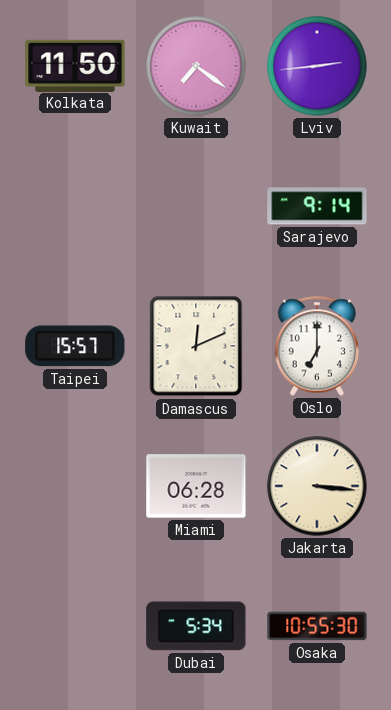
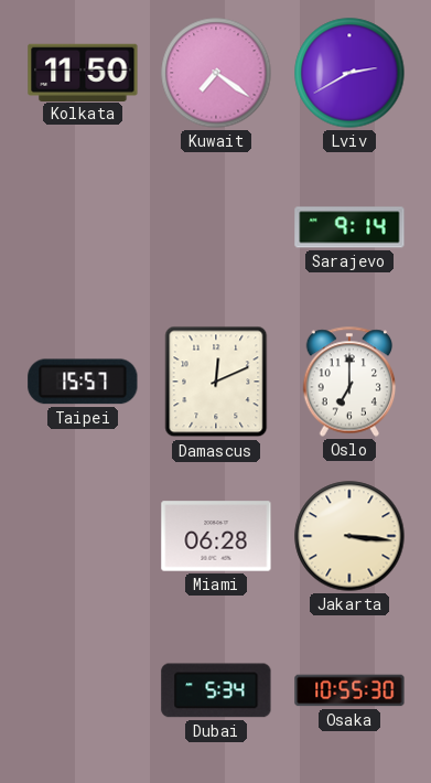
Lviv: 2:44 -> 2:40
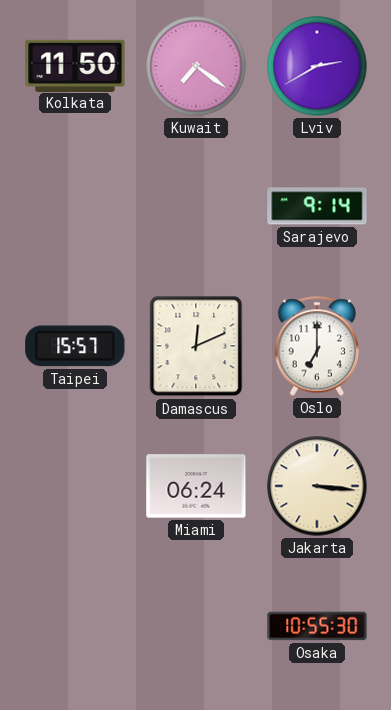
Miami: 06:28 -> 06:24
Dubai: 5:34 -> none
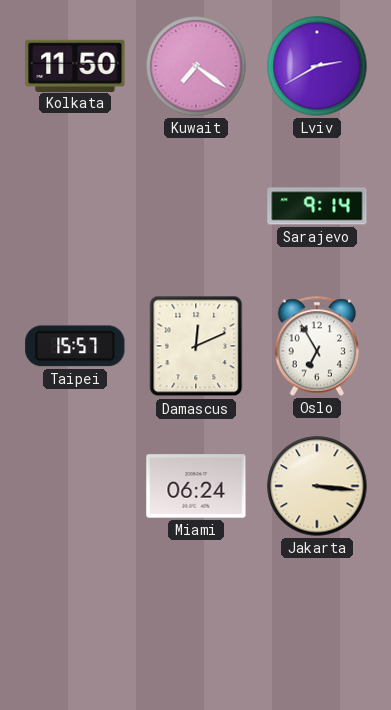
Oslo: 7:00 -> 6:55
Osaka: 10:55 -> none
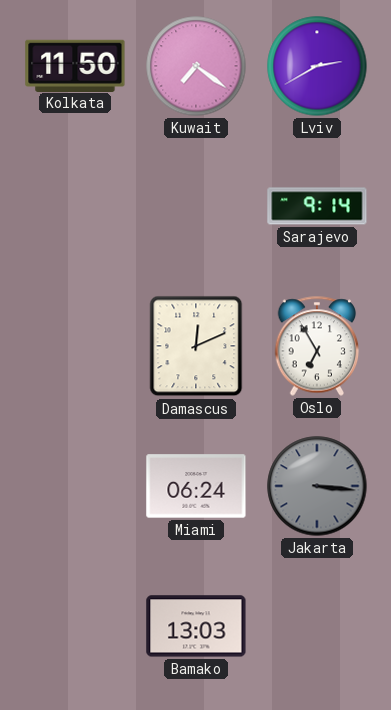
Taipei: 15:57 -> none
Jakarta dial: cream -> grey
Bamako: none -> 13:03
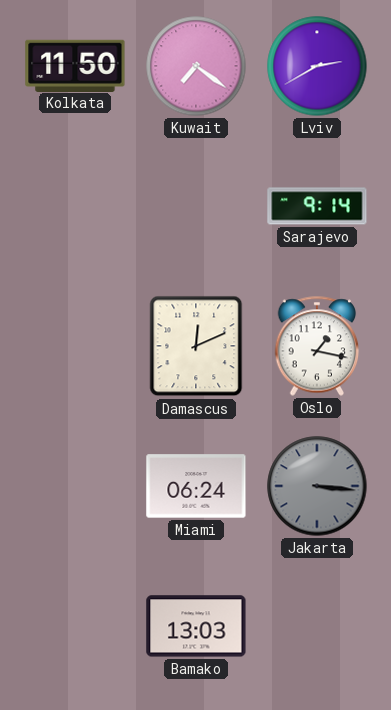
Oslo: 6:55 -> 1:17
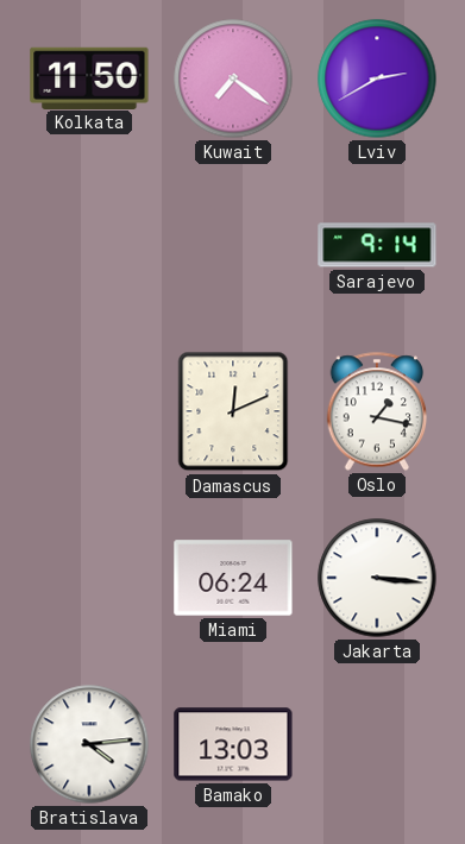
Jakarta dial: grey -> white
Bratislava: none -> 4:14
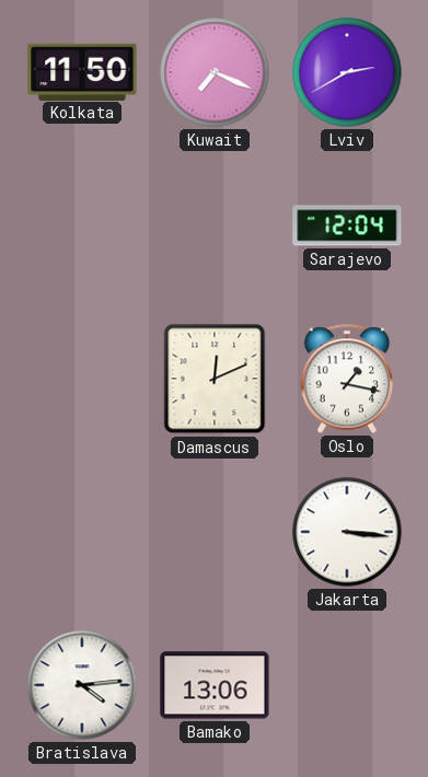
Kuwait: 7:21 -> 7:19
Sarajevo: 9:14 -> 12:04
Miami: 06:24 -> none
Bamako: 13:03 -> 13:06
